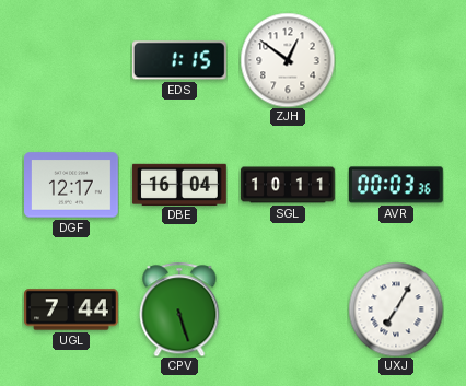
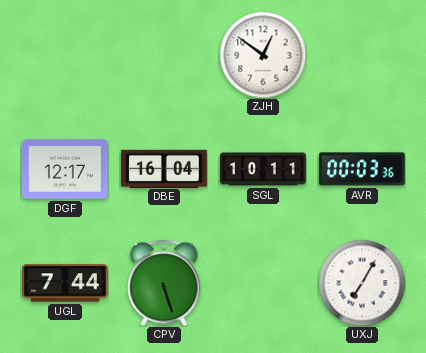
EDS: 1:15 -> none
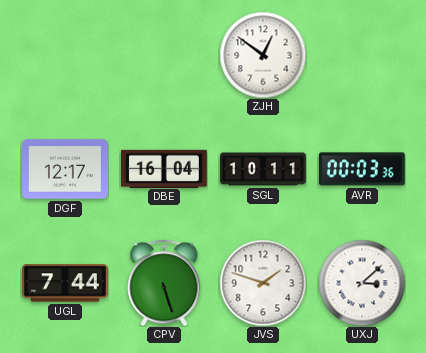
JVS: none -> 1:48
UXJ: 7:05 -> 3:08
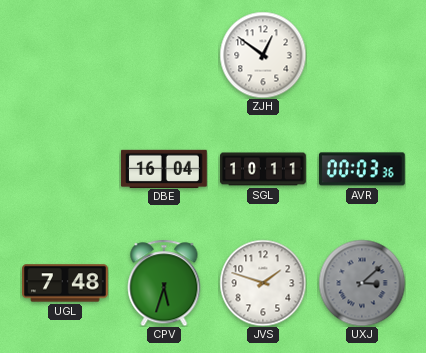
DGF: 12:17 -> none
UGL: 7:44 -> 7:48
CPV: 5:27 -> 5:33
UXJ dial: white -> grey
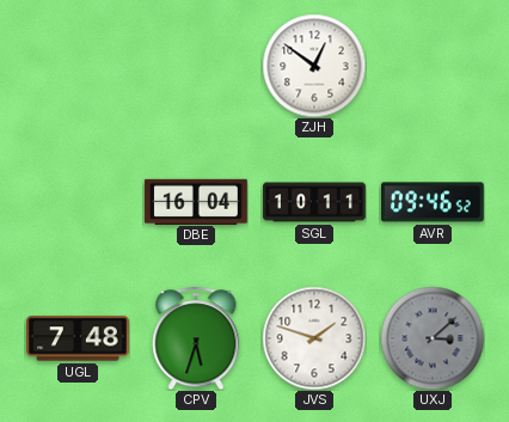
AVR: 00:03 -> 09:46
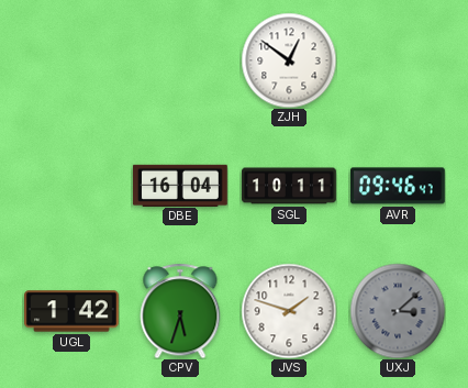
AVR: 09:46:52 -> 09:46:47
UGL: 7:48 -> 1:42
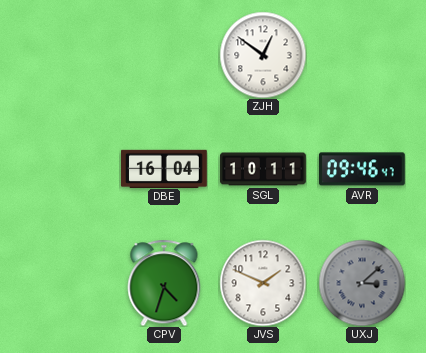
UGL: 1:42 -> none
CPV: 5:33 -> 4:33
JVS: 1:48 -> 1:49
